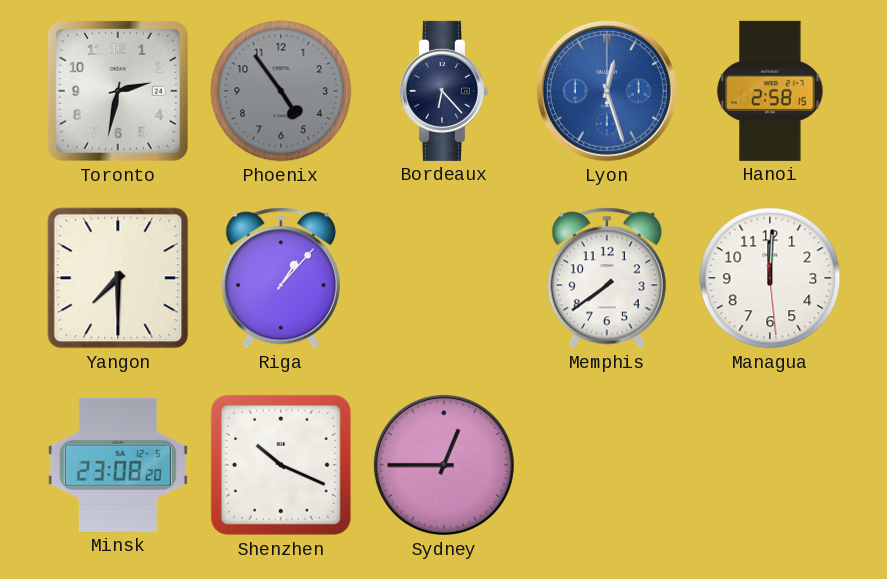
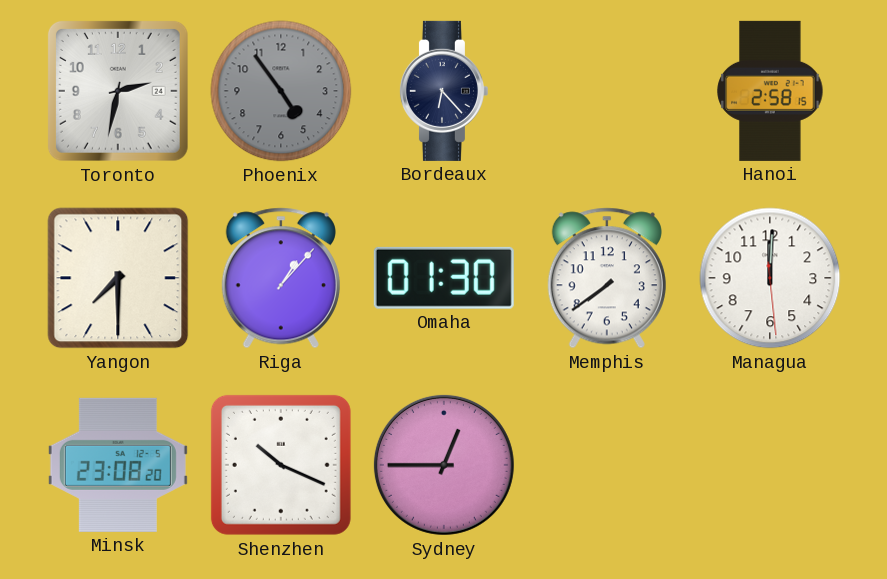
Lyon: 12:27 -> none
Omaha: none -> 01:30
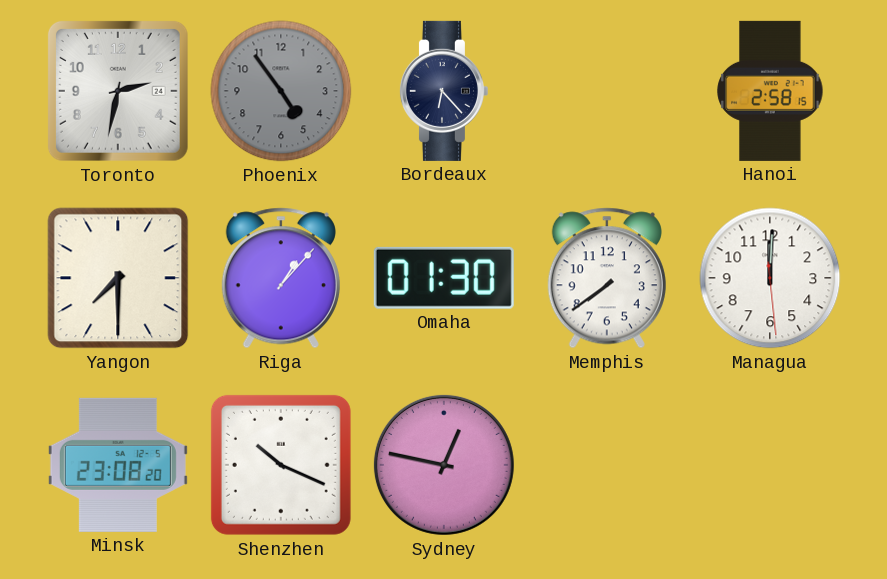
Sydney: 12:45 -> 12:47
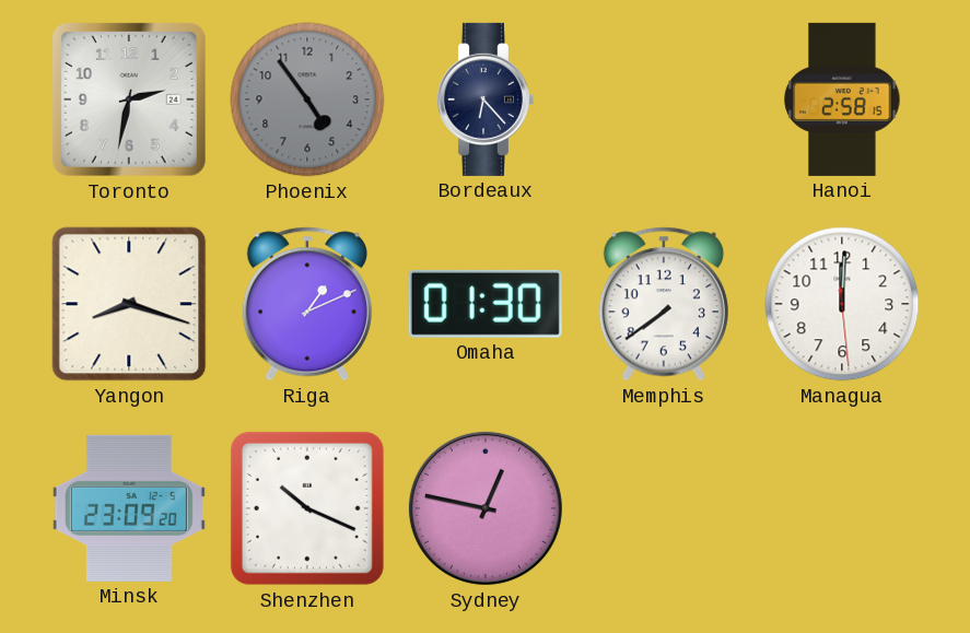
Yangon: 7:30 -> 8:18
Riga: 1:07 -> 1:11
Minsk: 23:08 -> 23:09
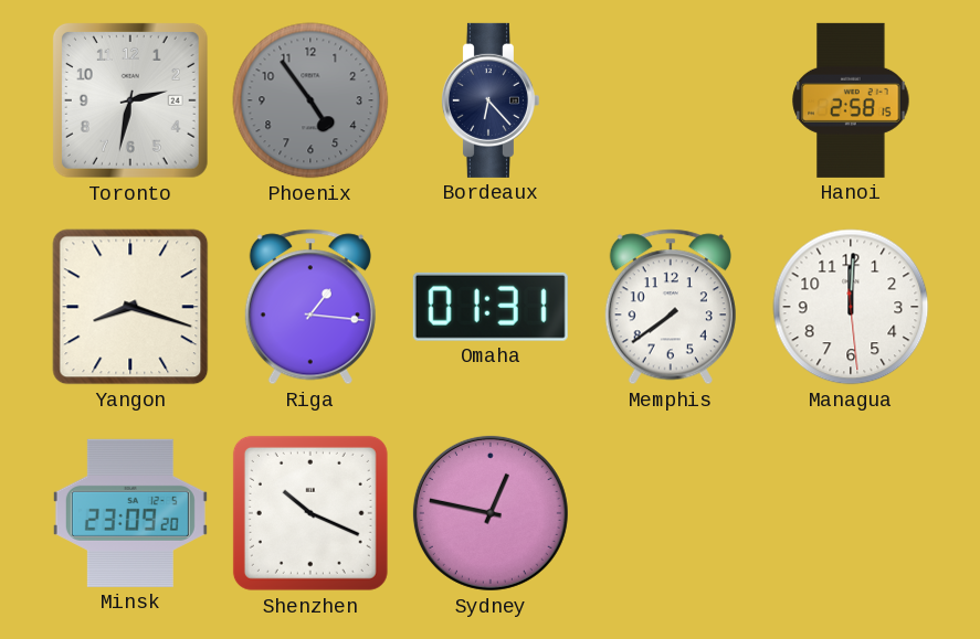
Riga: 1:11 -> 1:16
Omaha: 01:30 -> 01:31
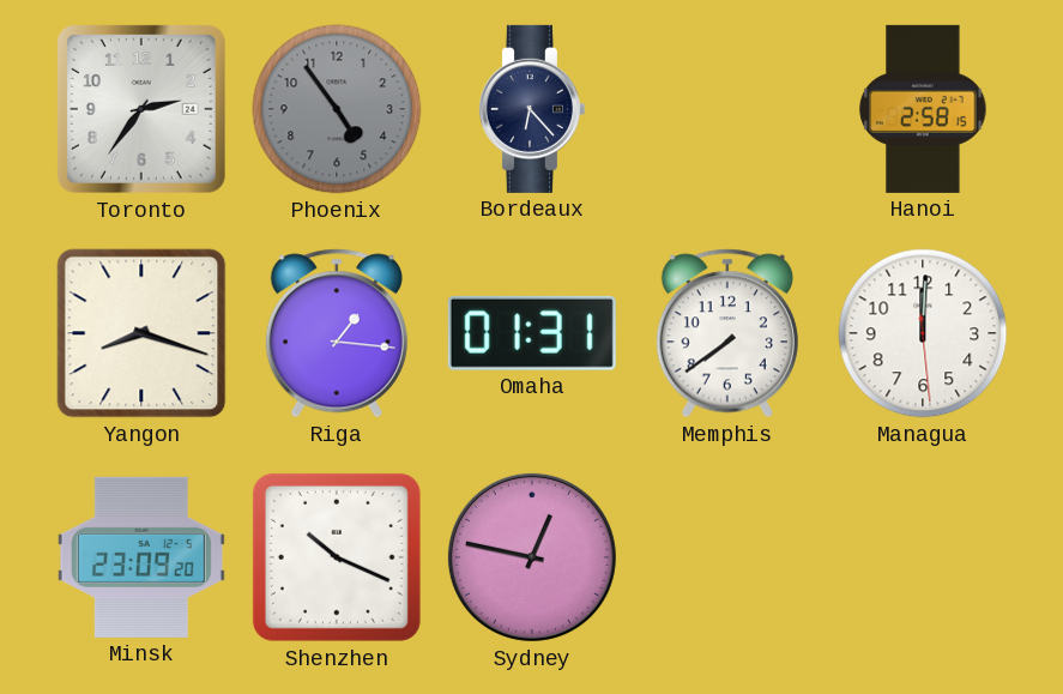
Toronto: 2:32 -> 2:36
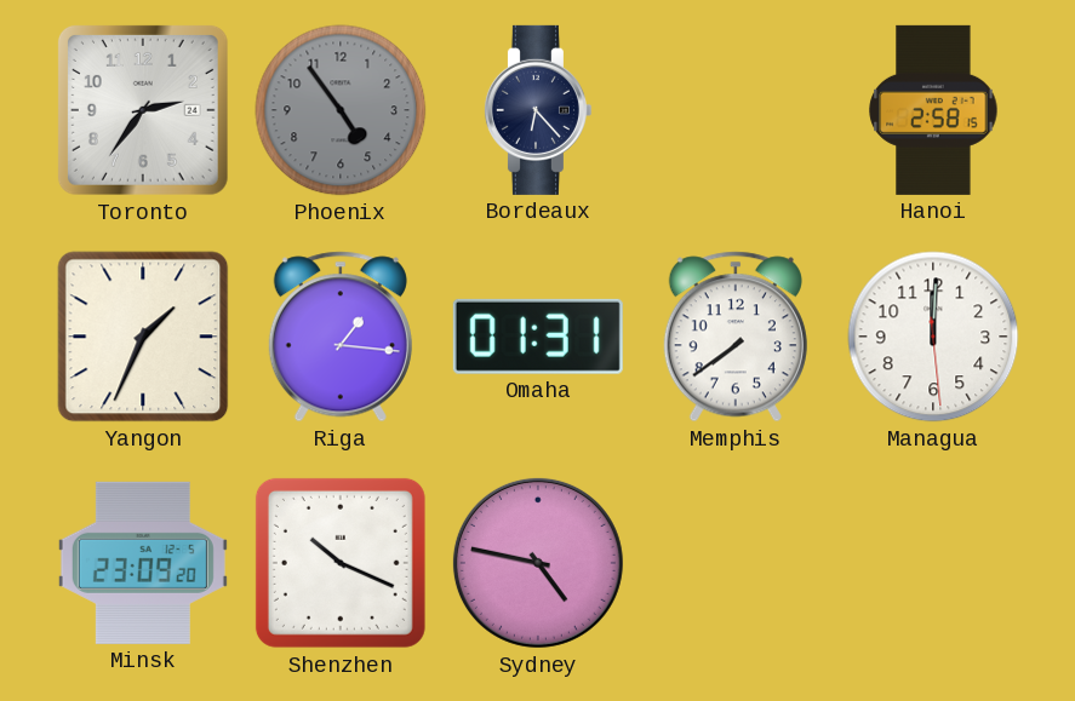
Yangon: 8:18 -> 1:34
Sydney: 12:47 -> 4:47
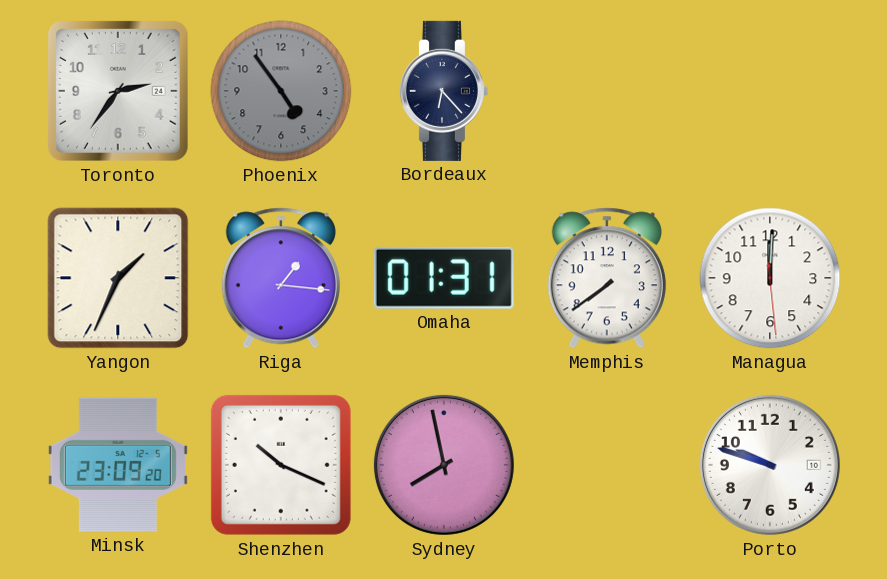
Hanoi: 2:58 -> none
Sydney: 4:47 -> 7:58
Porto: none -> 9:48
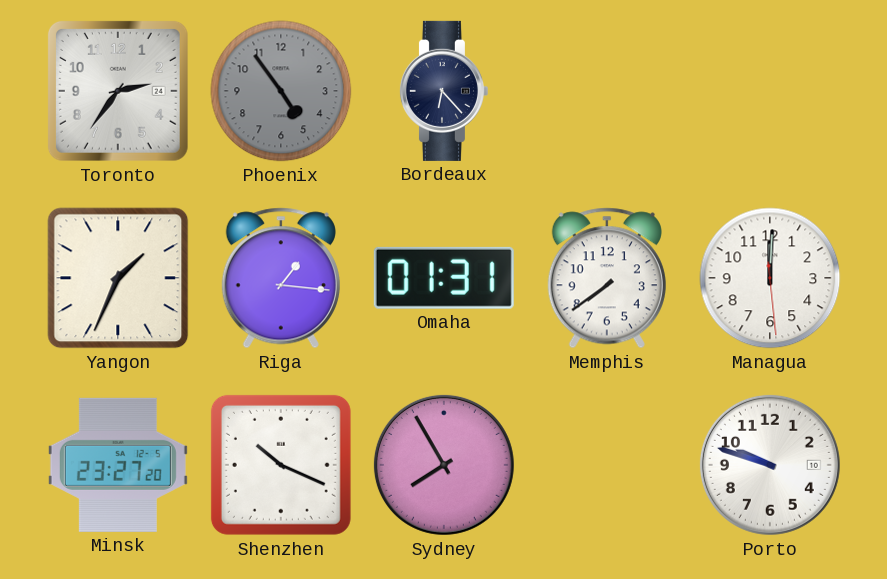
Minsk: 23:09 -> 23:27
Sydney: 7:58 -> 7:55
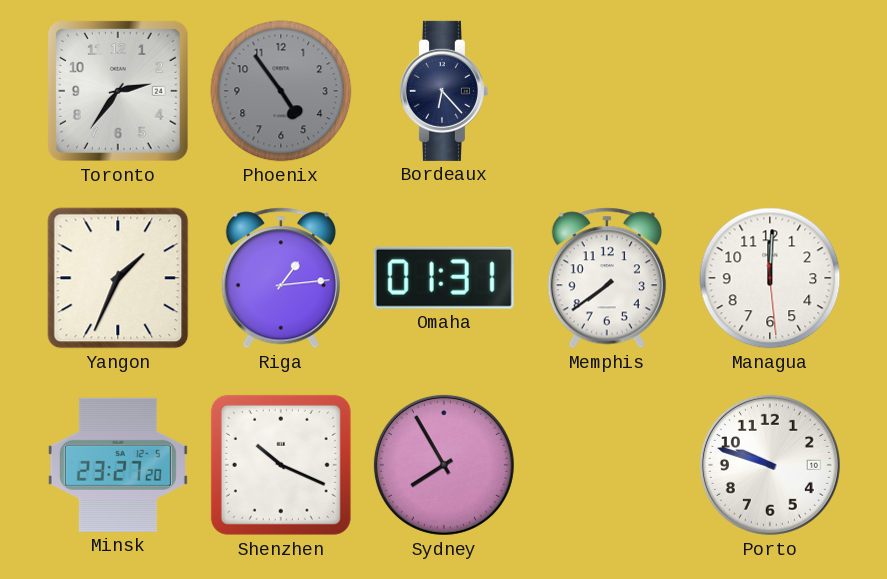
Riga: 1:16 -> 1:14
